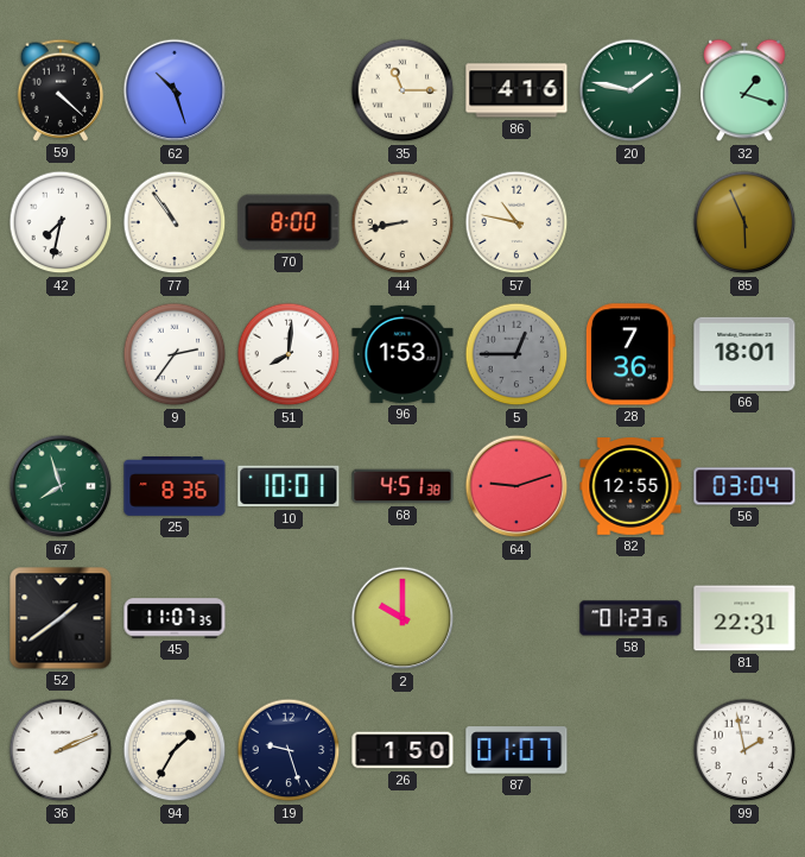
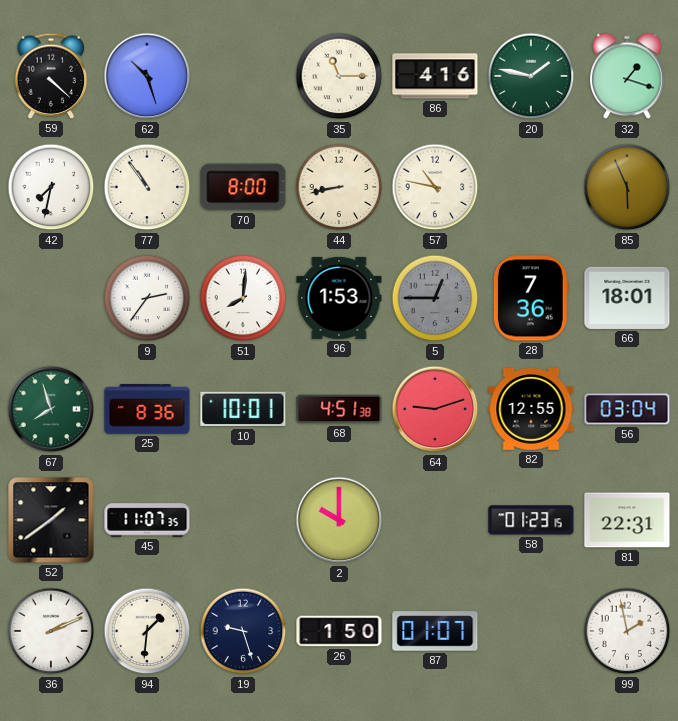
94: 1:35 -> 1:31
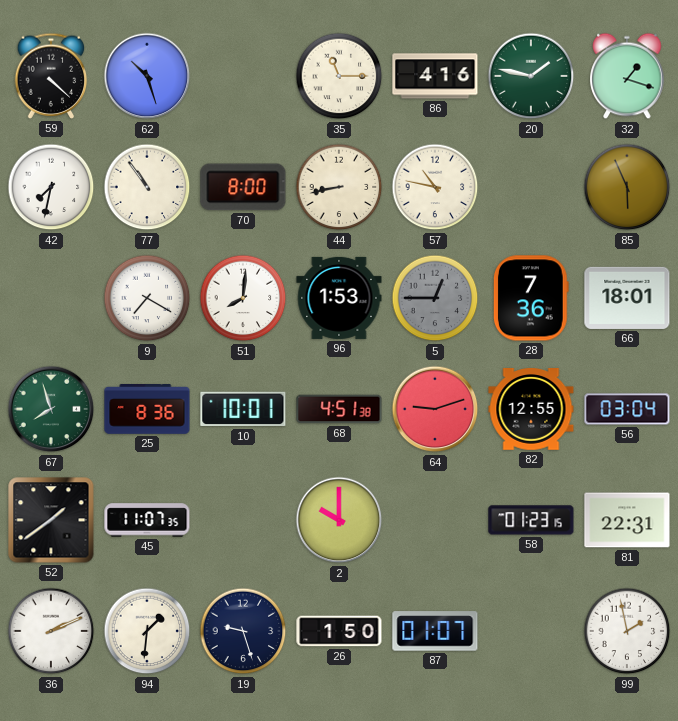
9: 2:36 -> 7:20
